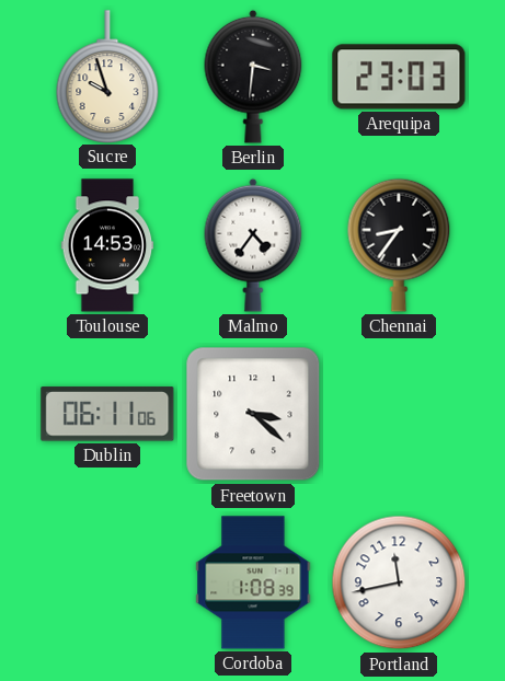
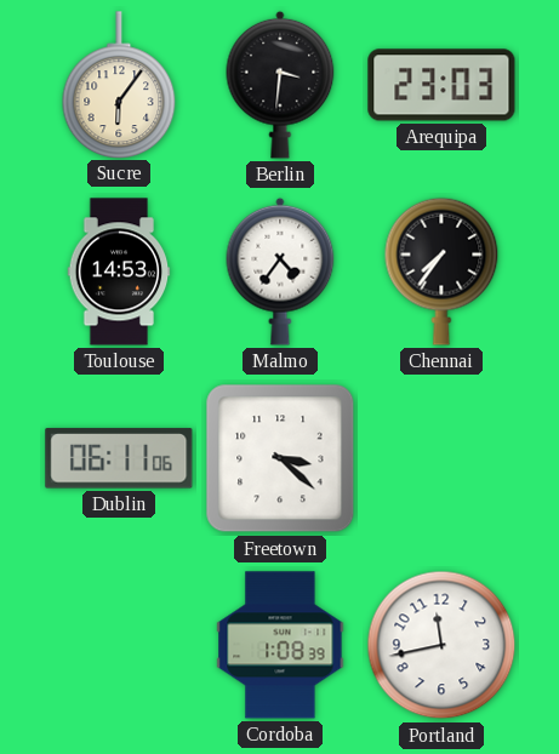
Sucre: 9:57 -> 6:06
Chennai: 8:36 -> 7:36
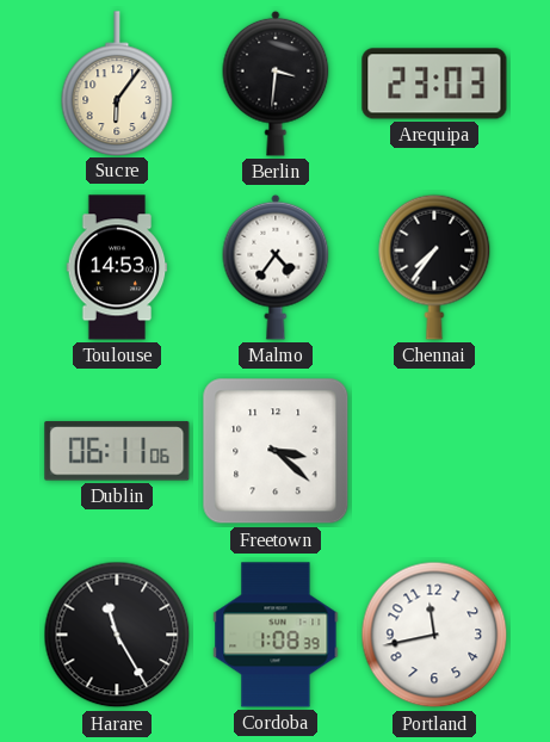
Harare: none -> 11:25
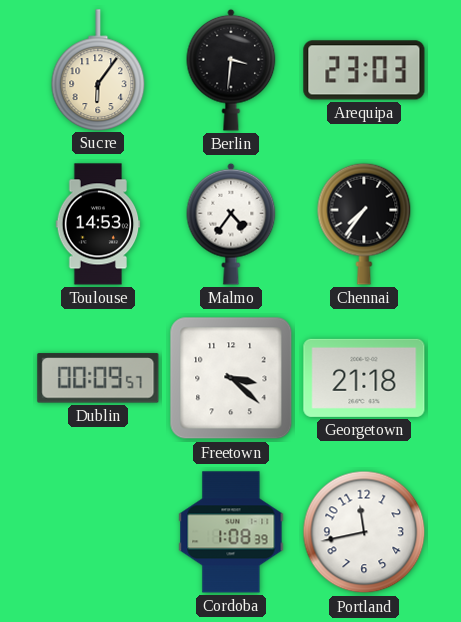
Dublin: 06:11 -> 00:09
Georgetown: none -> 21:18
Harare: 11:25 -> none
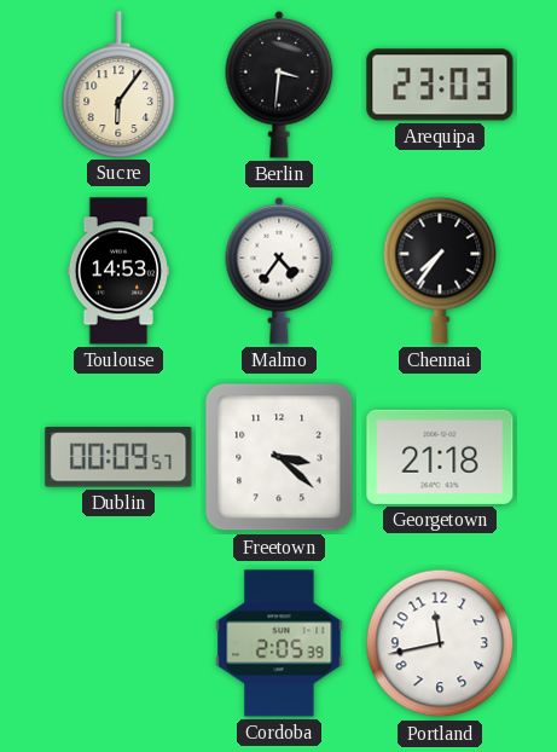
Cordoba: 1:08 -> 2:05
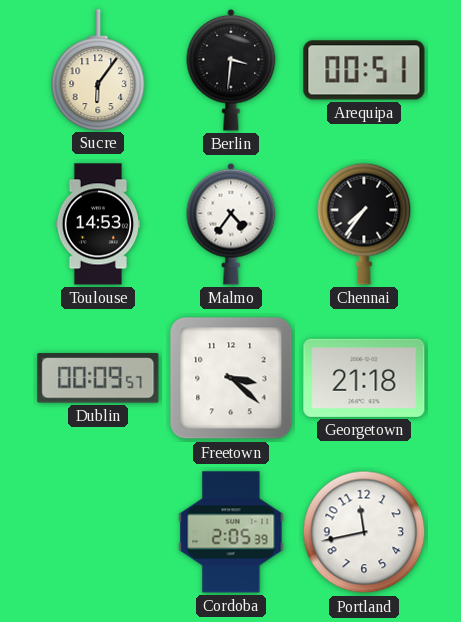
Arequipa: 23:03 -> 00:51
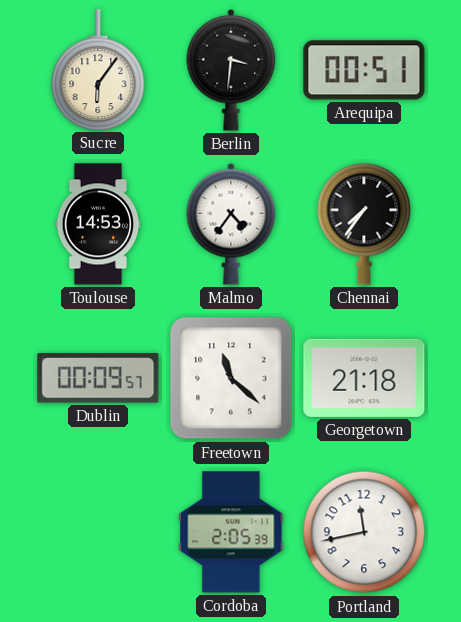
Freetown: 3:22 -> 11:22
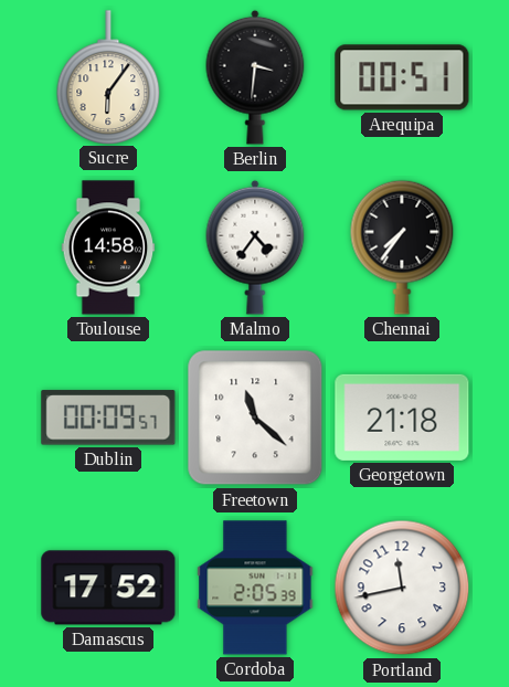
Toulouse: 14:53 -> 14:58
Damascus: none -> 17:52
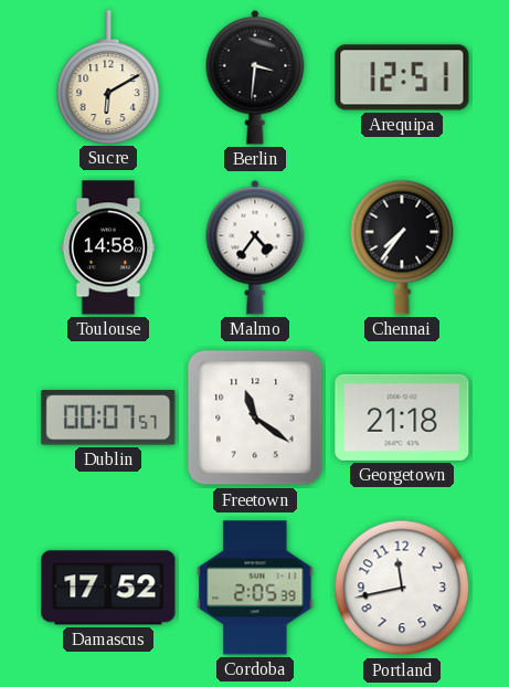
Sucre: 6:06 -> 6:10
Arequipa: 00:51 -> 12:51
Dublin: 00:09 -> 00:07
Freetown: 11:22 -> 11:21
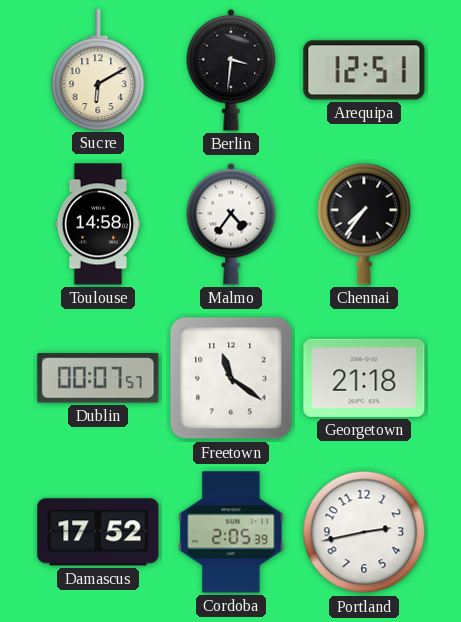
Portland: 11:43 -> 2:43
